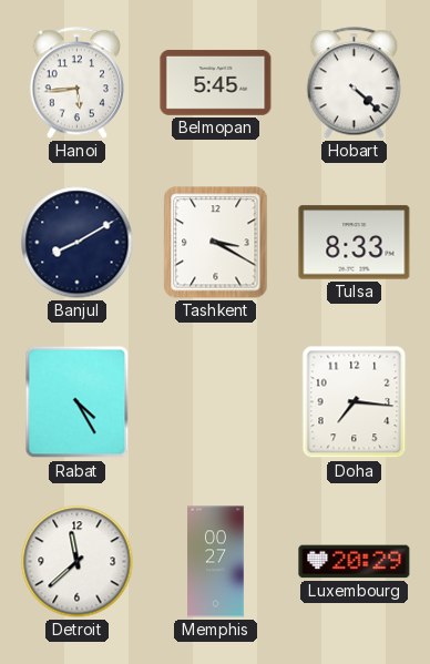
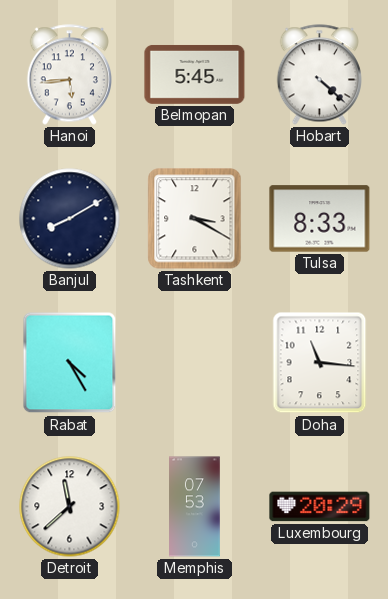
Doha: 7:16 -> 11:16
Memphis: 00:27 -> 07:53
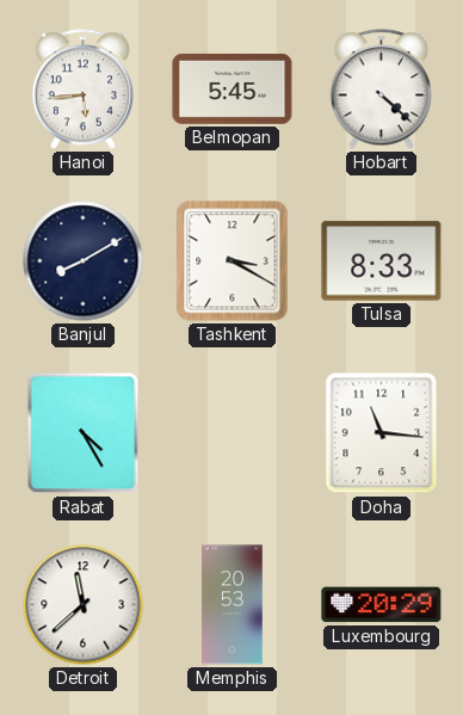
Memphis: 07:53 -> 20:53
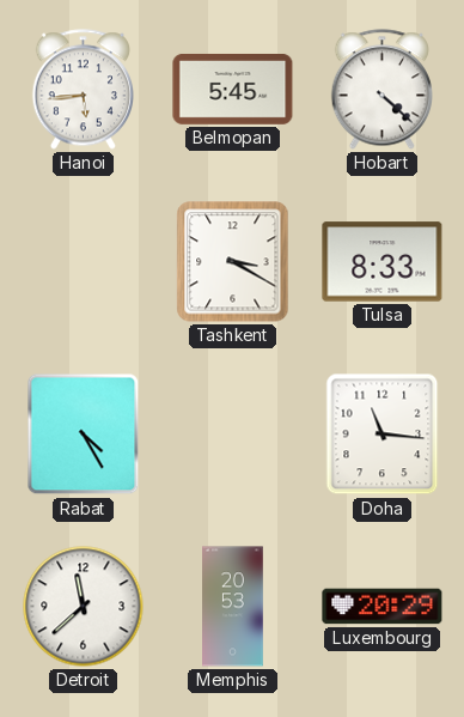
Banjul: 8:10 -> none
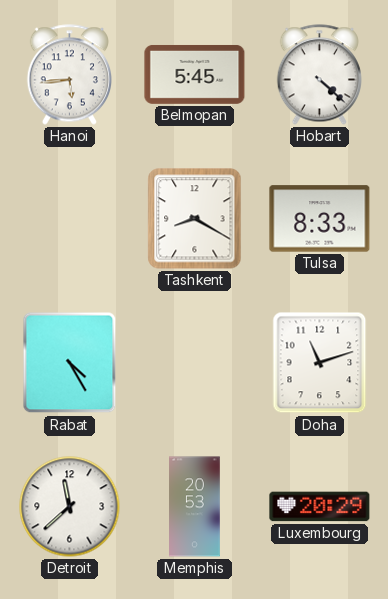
Tashkent: 3:20 -> 8:20
Doha: 11:16 -> 11:12
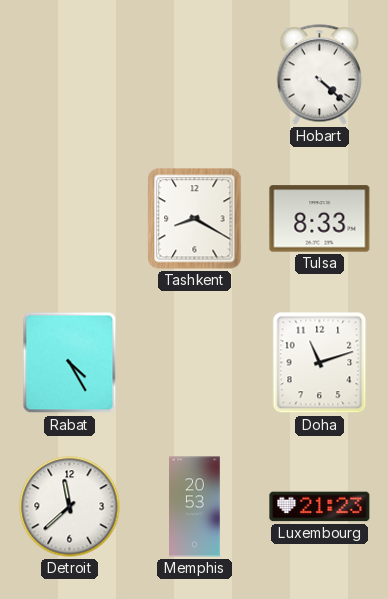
Hanoi: 5:44 -> none
Belmopan: 5:45 -> none
Luxembourg: 20:29 -> 21:23
